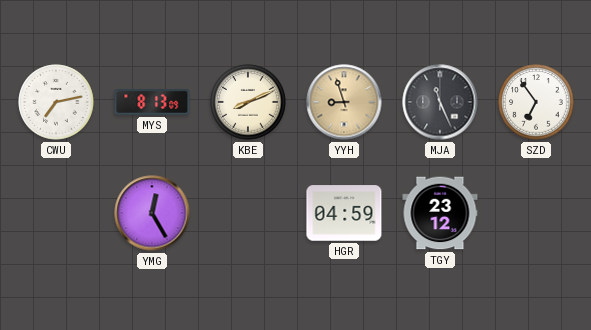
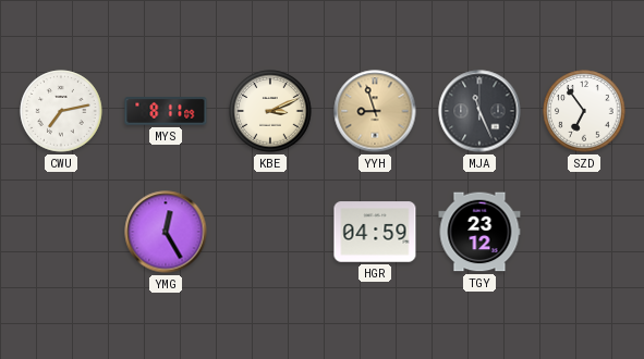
MYS: 8:13 -> 8:11
KBE: 8:11 -> 3:11
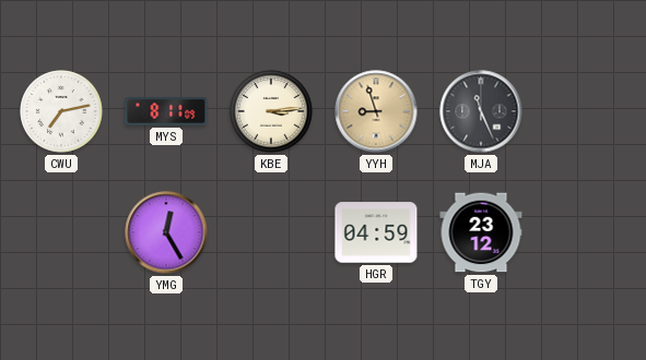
KBE: 3:11 -> 3:14
SZD: 6:54 -> none
